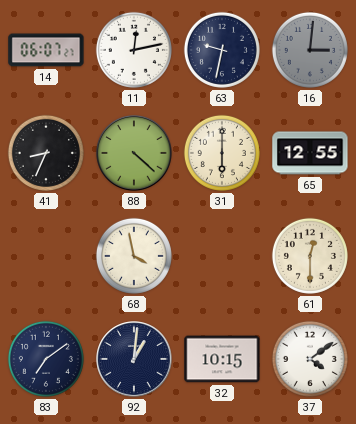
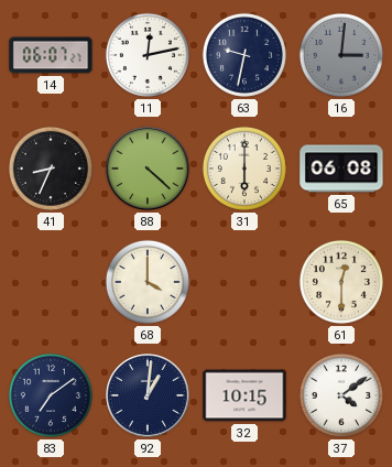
65: 12:55 -> 06:08
68: 3:58 -> 4:00
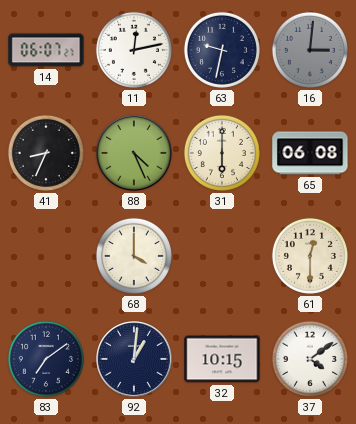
88: 4:22 -> 4:26
